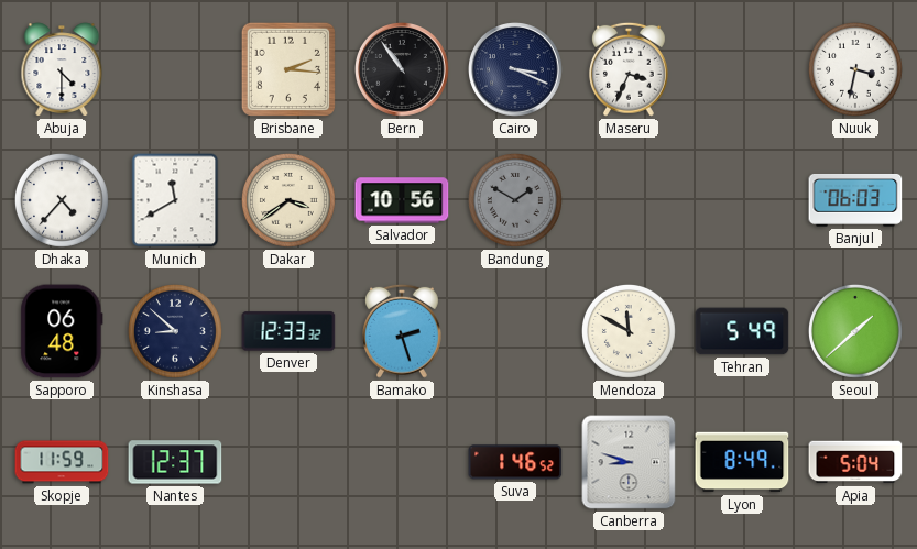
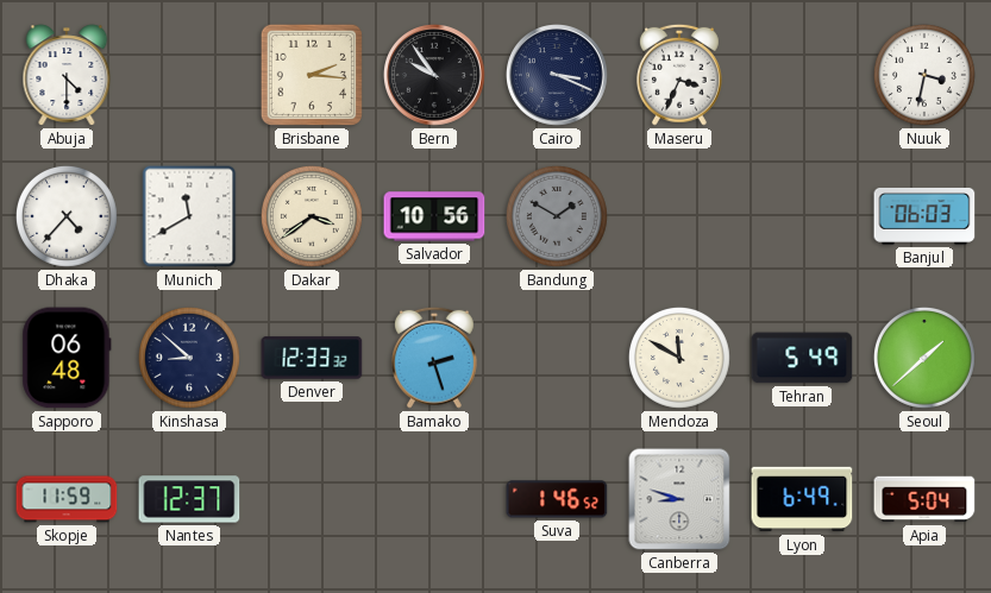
Bern: 10:54 -> 9:54
Lyon: 8:49 -> 6:49
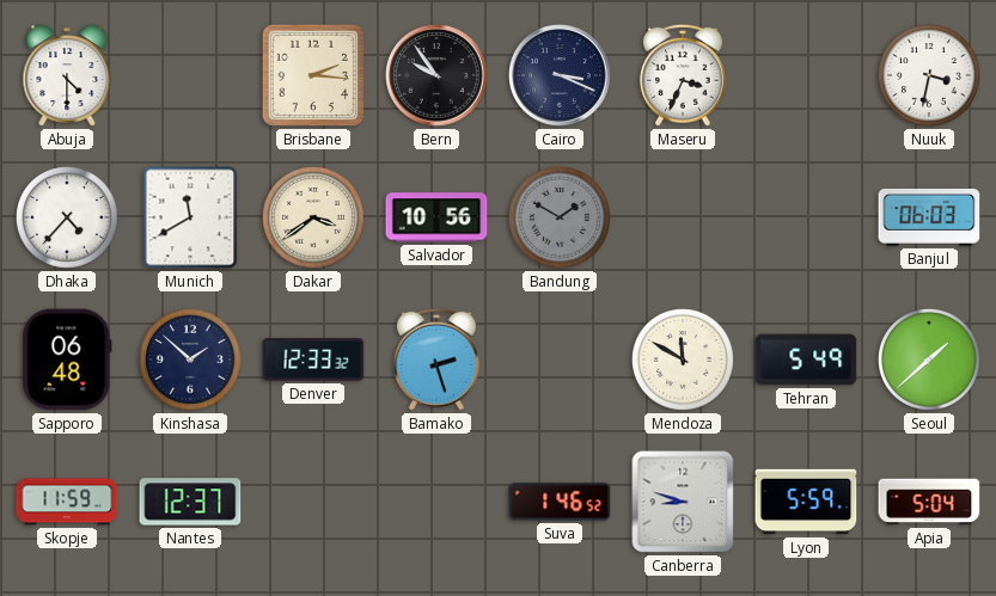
Kinshasa: 8:52 -> 1:52
Lyon: 6:49 -> 5:59
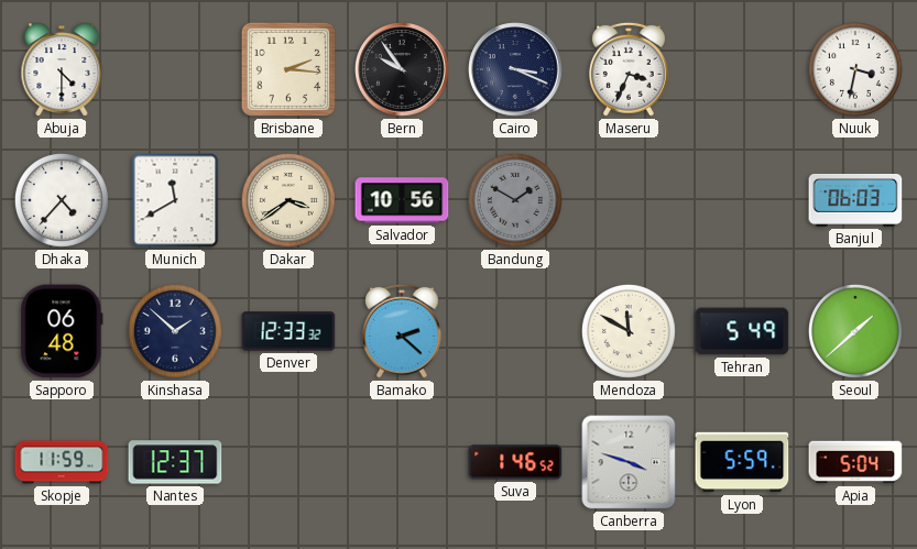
Bamako: 2:27 -> 2:22
Canberra: 8:48 -> 3:48
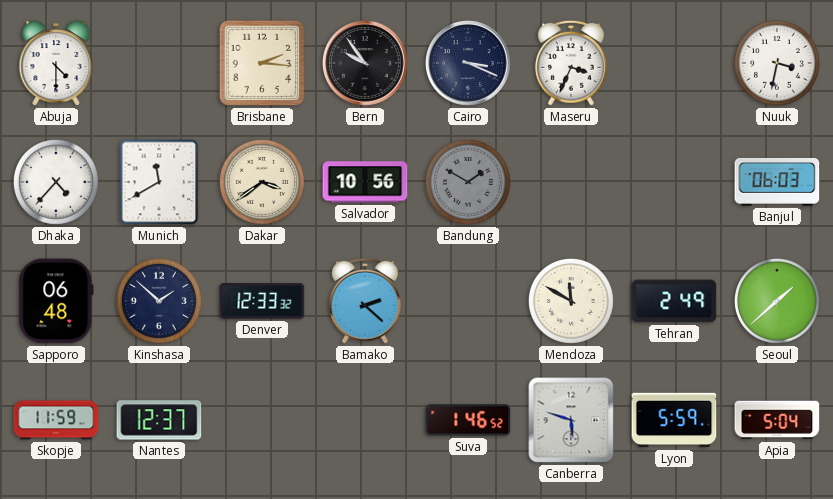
Tehran: 5:49 -> 2:49
Canberra: 3:48 -> 5:48
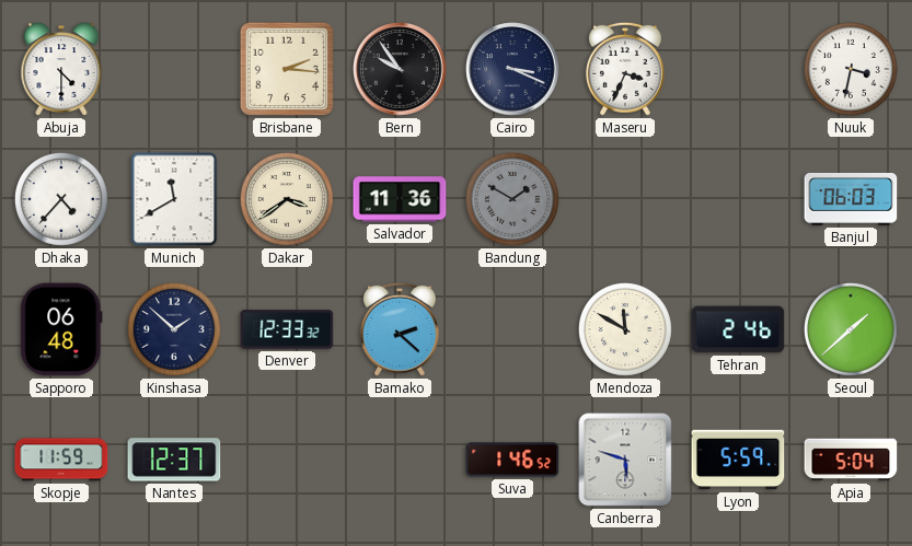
Salvador: 10:56 -> 11:36
Tehran: 2:49 -> 2:46
